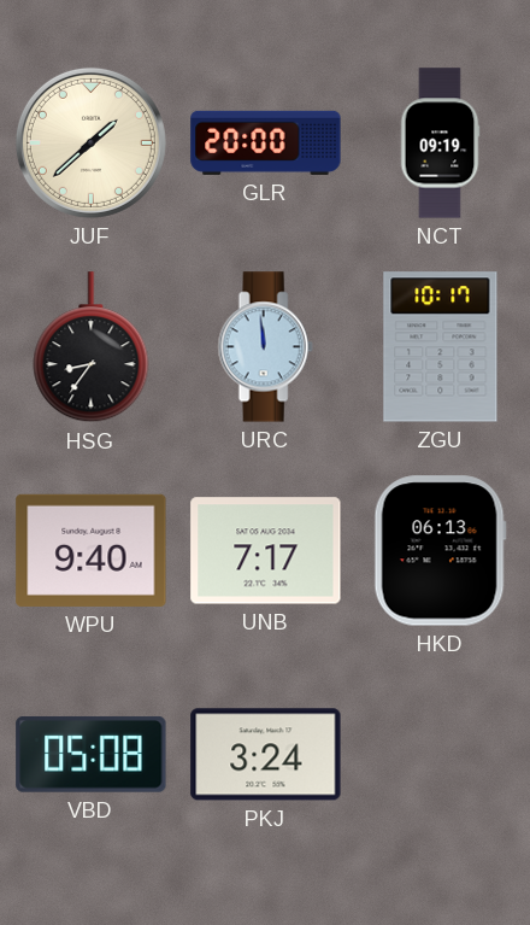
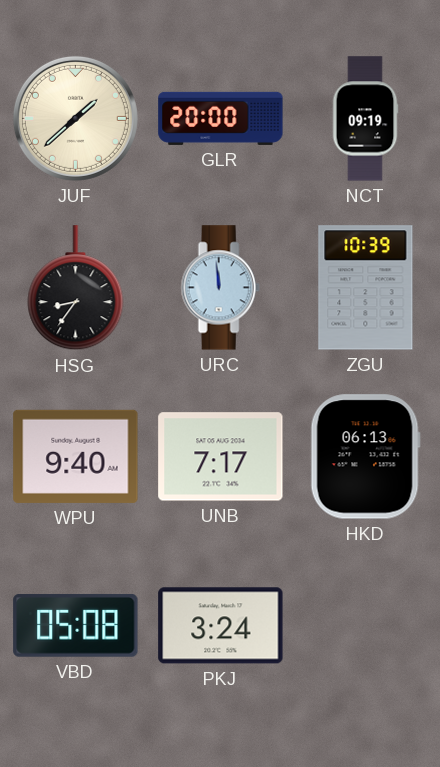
ZGU: 10:17 -> 10:39
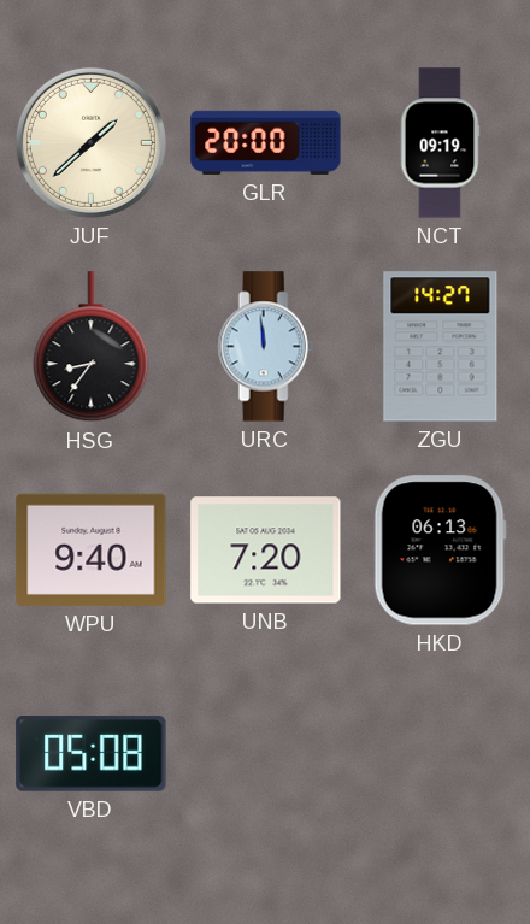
ZGU: 10:39 -> 14:27
UNB: 7:17 -> 7:20
PKJ: 3:24 -> none
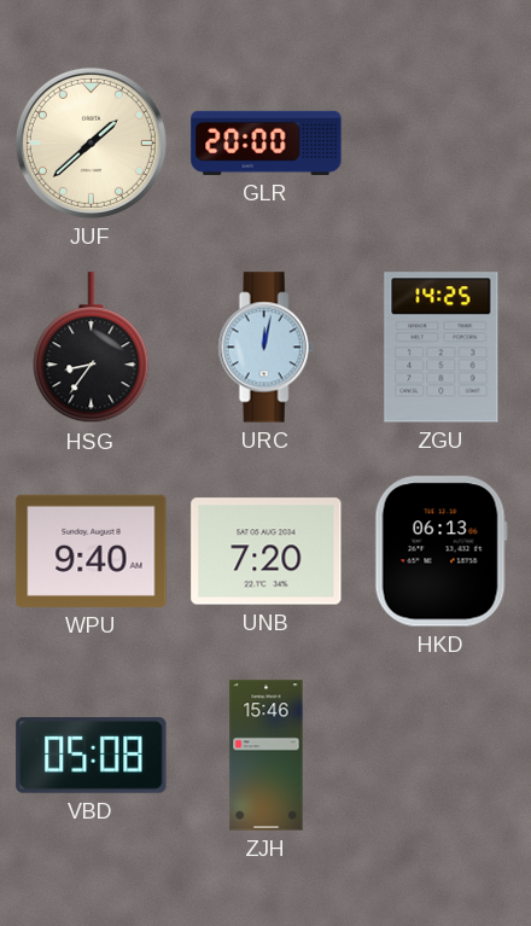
NCT: 09:19 -> none
URC: 11:59 -> 12:02
ZGU: 14:27 -> 14:25
ZJH: none -> 15:46
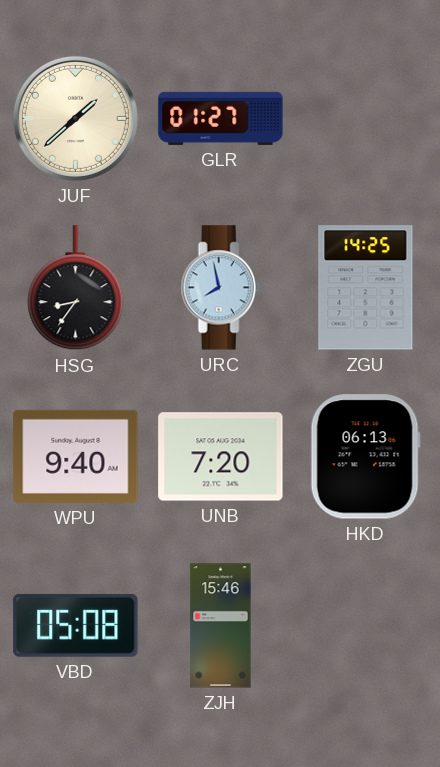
GLR: 20:00 -> 01:27
URC: 12:02 -> 7:58
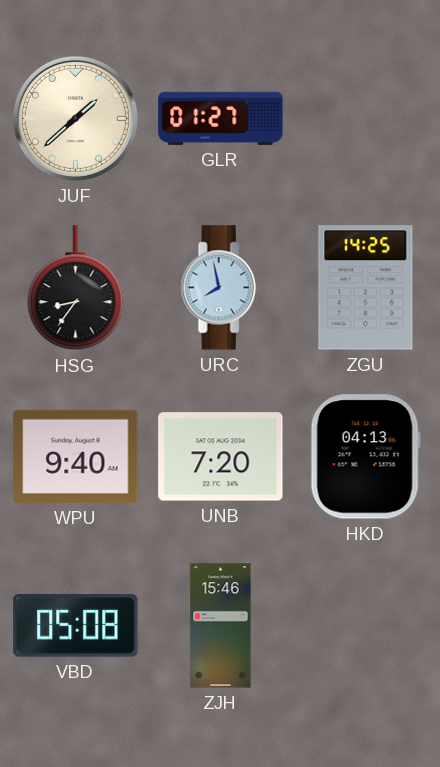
HKD: 06:13 -> 04:13
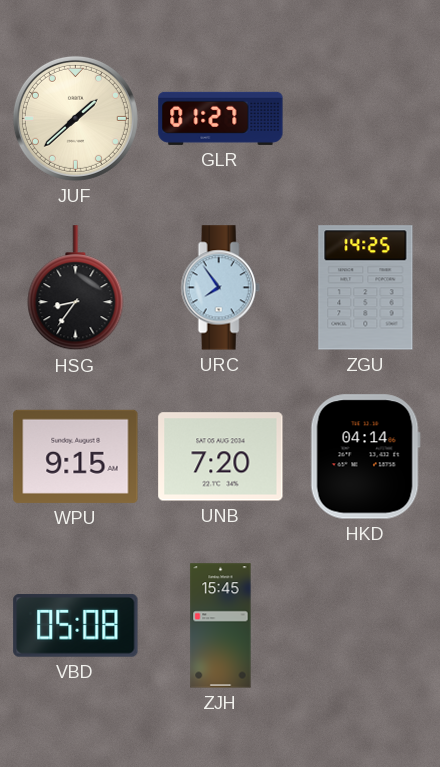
URC: 7:58 -> 7:54
WPU: 9:40 -> 9:15
HKD: 04:13 -> 04:14
ZJH: 15:46 -> 15:45
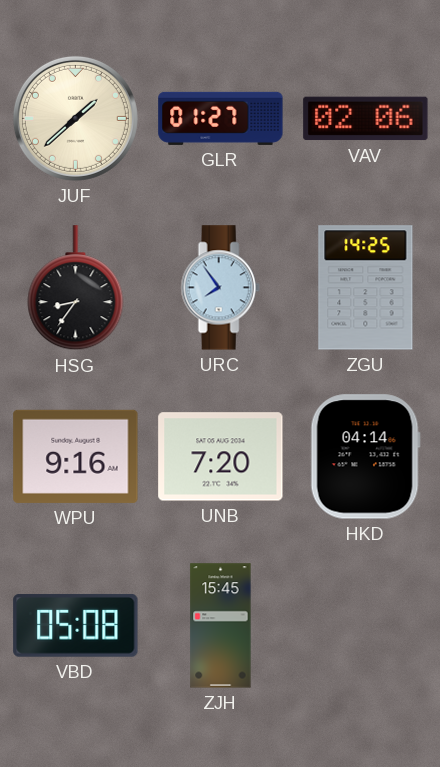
VAV: none -> 02:06
WPU: 9:15 -> 9:16
